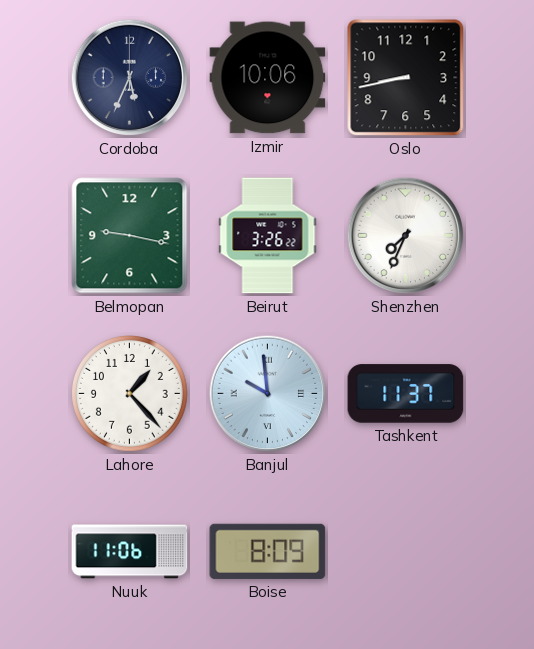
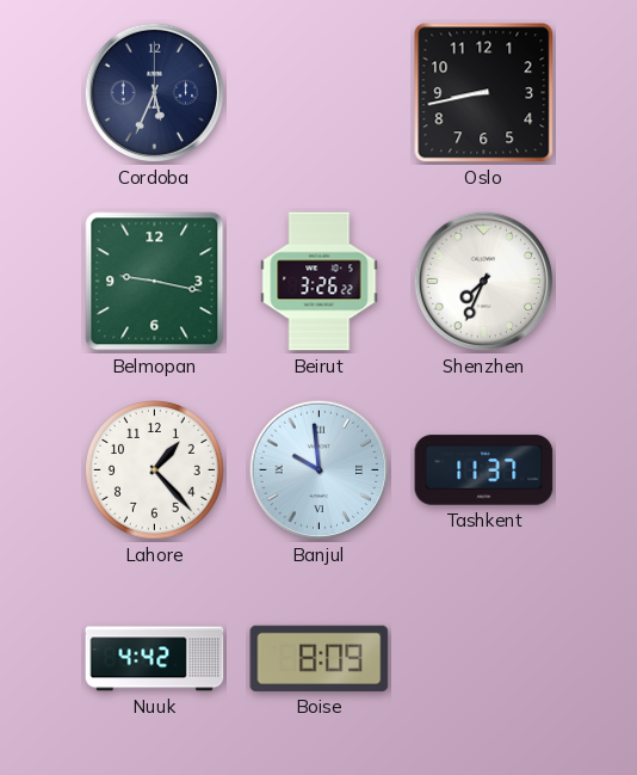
Izmir: 10:06 -> none
Nuuk: 11:06 -> 4:42
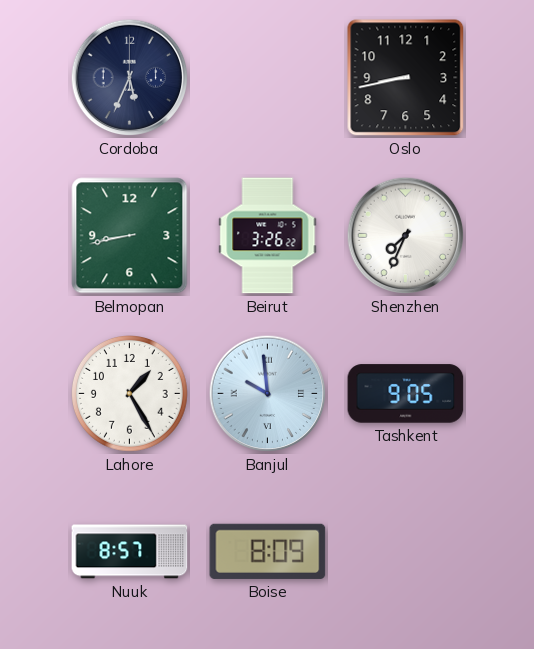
Belmopan: 9:17 -> 8:43
Lahore: 1:23 -> 1:25
Tashkent: 11:37 -> 9:05
Nuuk: 4:42 -> 8:57
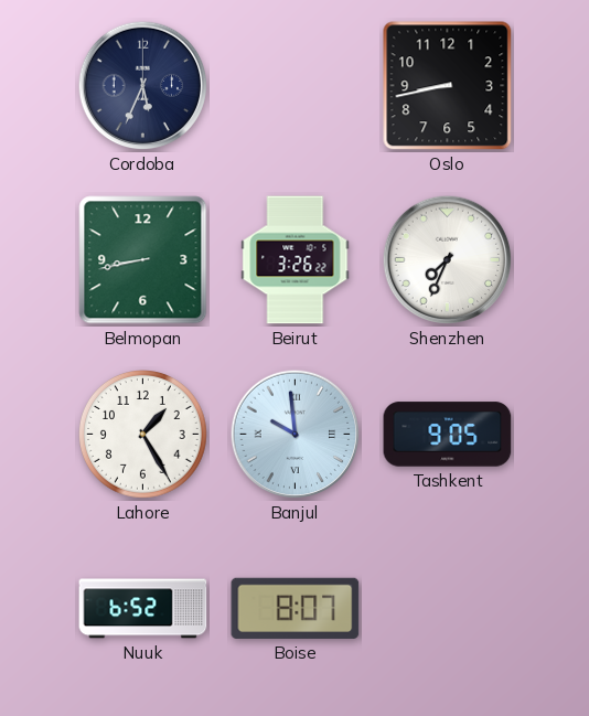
Nuuk: 8:57 -> 6:52
Boise: 8:09 -> 8:07
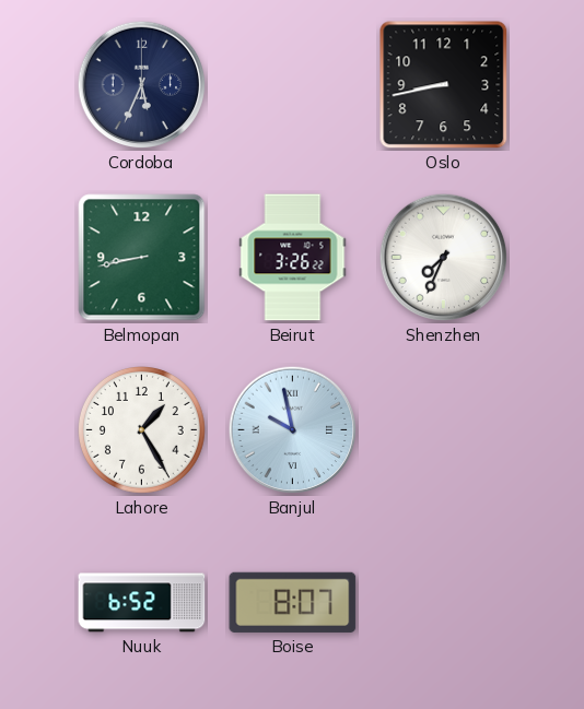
Banjul: 9:59 -> 9:58
Tashkent: 9:05 -> none
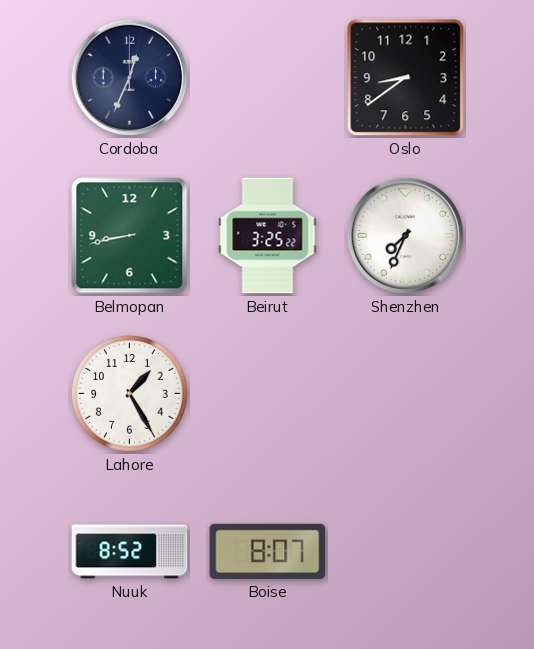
Cordoba: 5:34 -> 12:34
Oslo: 8:43 -> 8:39
Beirut: 3:26 -> 3:25
Banjul: 9:58 -> none
Nuuk: 6:52 -> 8:52
